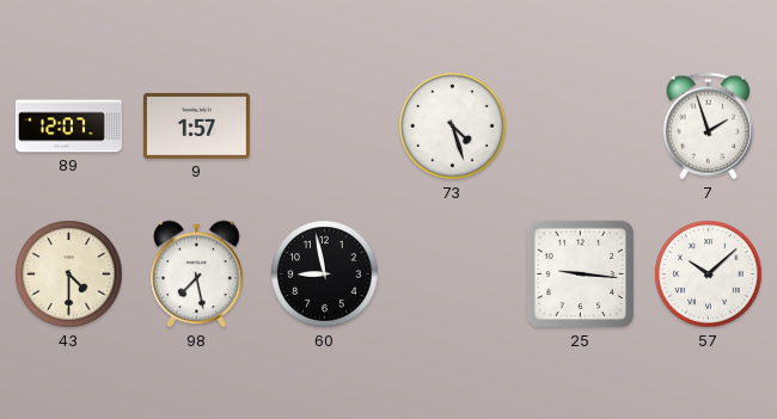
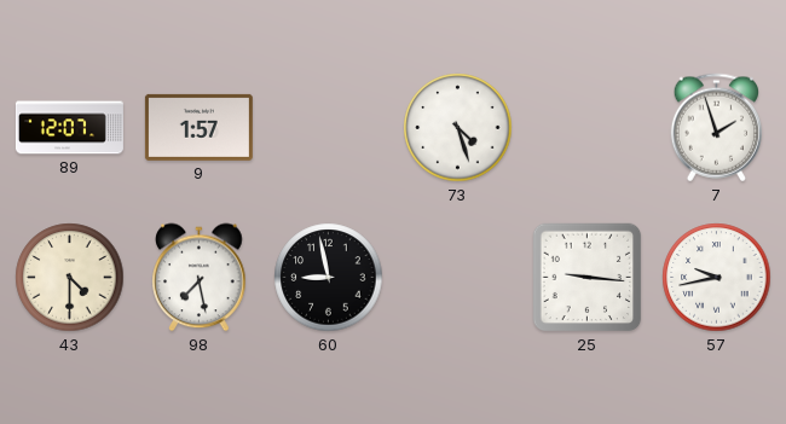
57: 10:08 -> 9:43
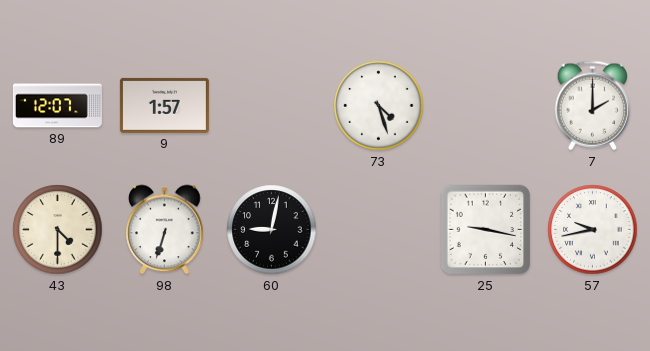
7: 1:57 -> 2:00
98: 7:28 -> 6:33
60: 8:58 -> 9:02
25: 9:16 -> 9:17
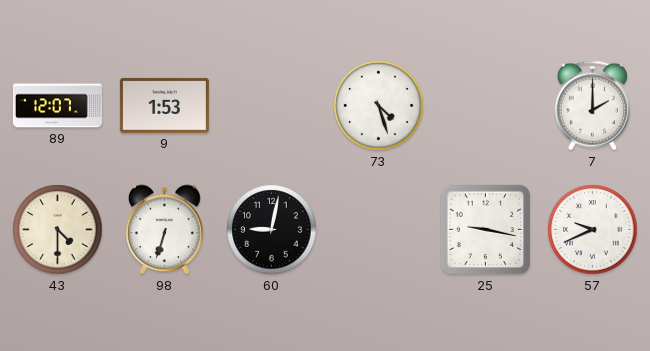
9: 1:57 -> 1:53
57: 9:43 -> 9:41
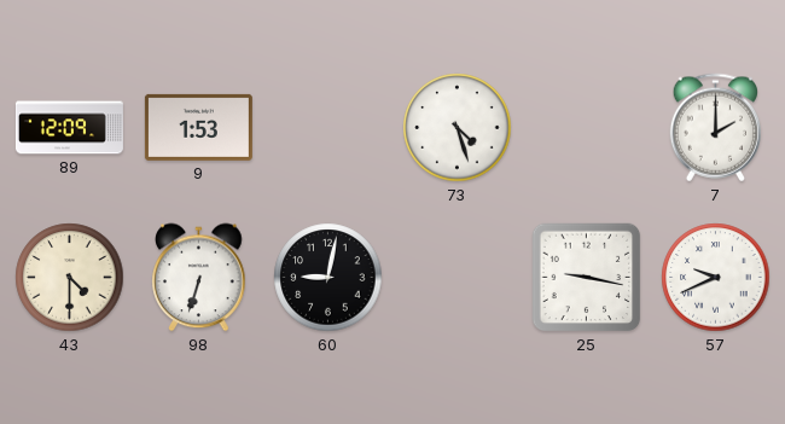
89: 12:07 -> 12:09
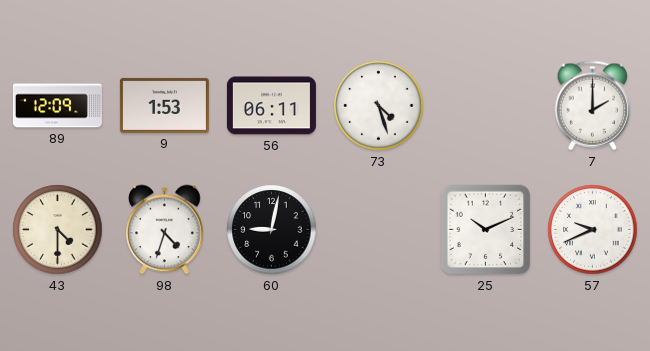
56: none -> 06:11
98: 6:33 -> 4:33
25: 9:17 -> 10:11
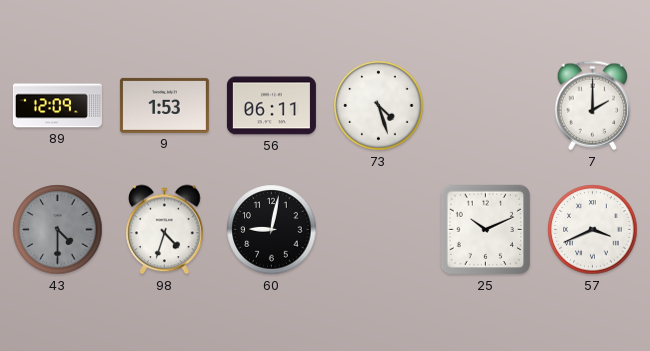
43 dial: cream -> grey
57: 9:41 -> 3:41
